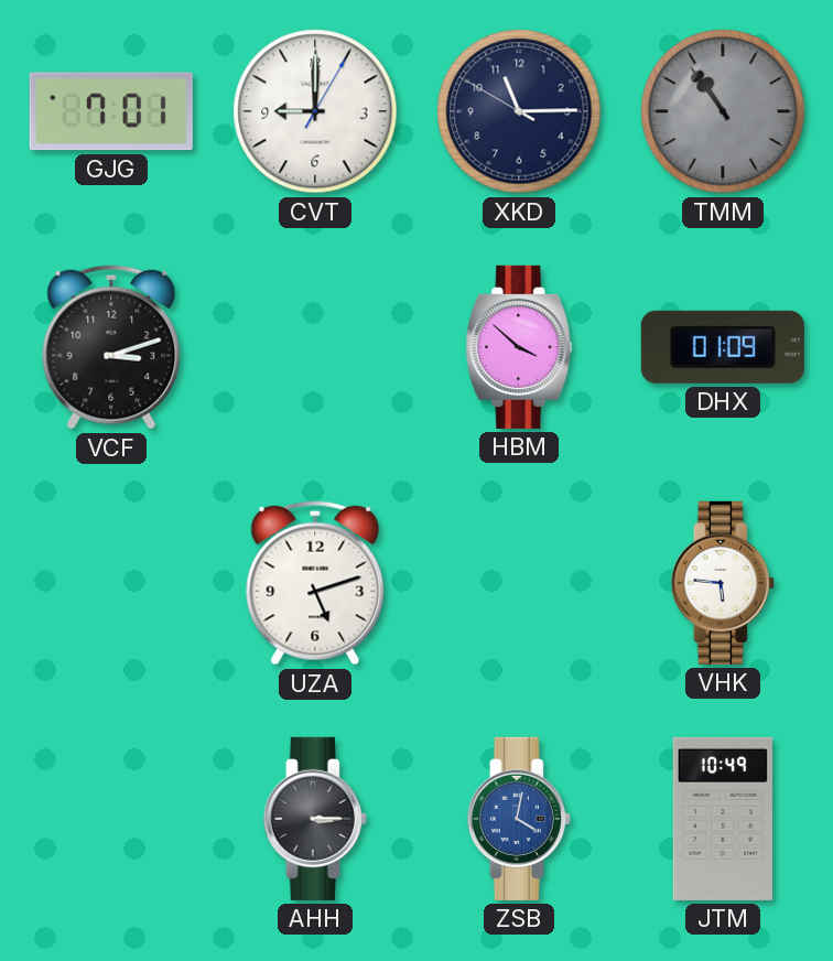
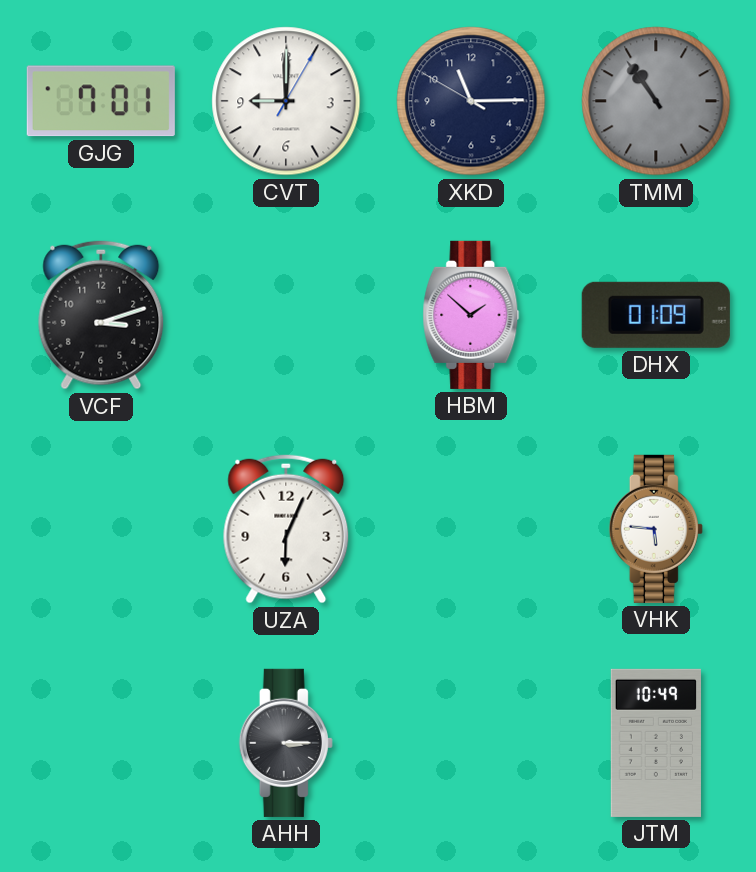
HBM: 3:52 -> 1:52
UZA: 5:12 -> 6:04
ZSB: 4:02 -> none
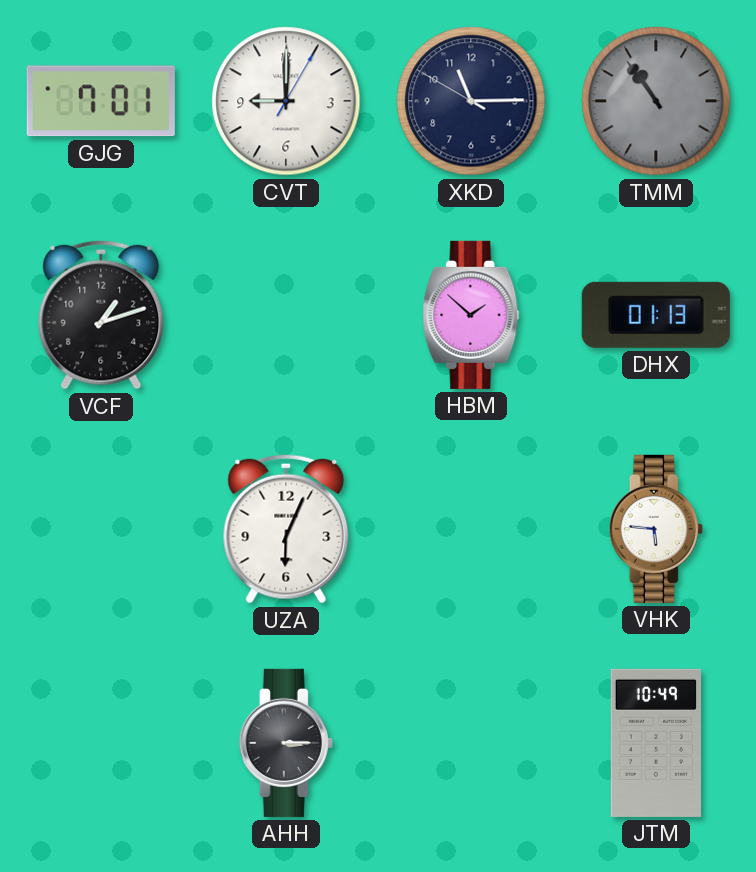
VCF: 3:12 -> 1:12
DHX: 01:09 -> 01:13
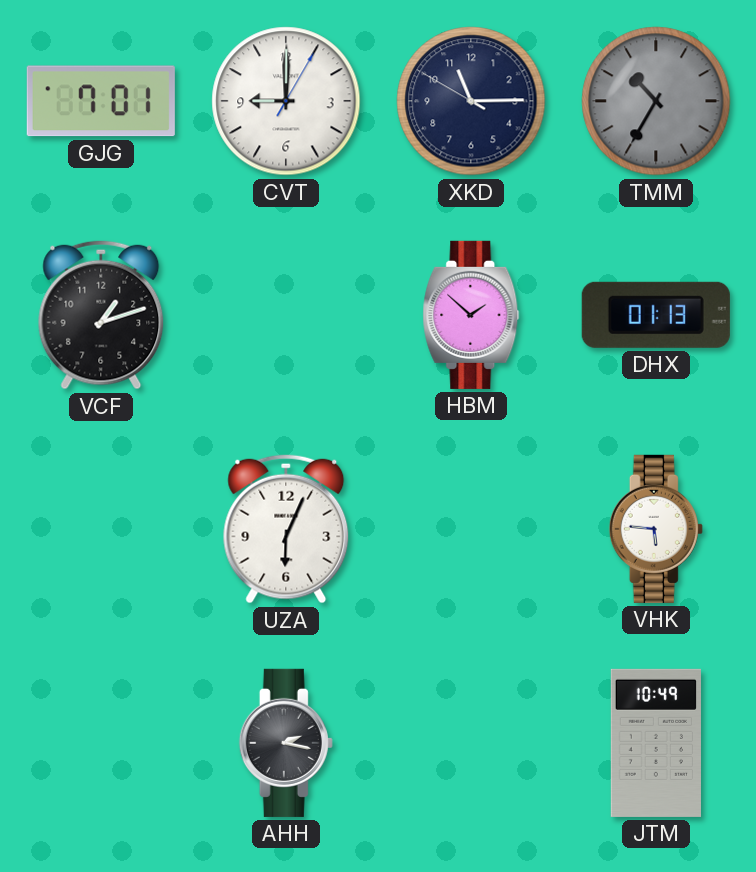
TMM: 10:54 -> 10:35
AHH: 3:15 -> 2:17
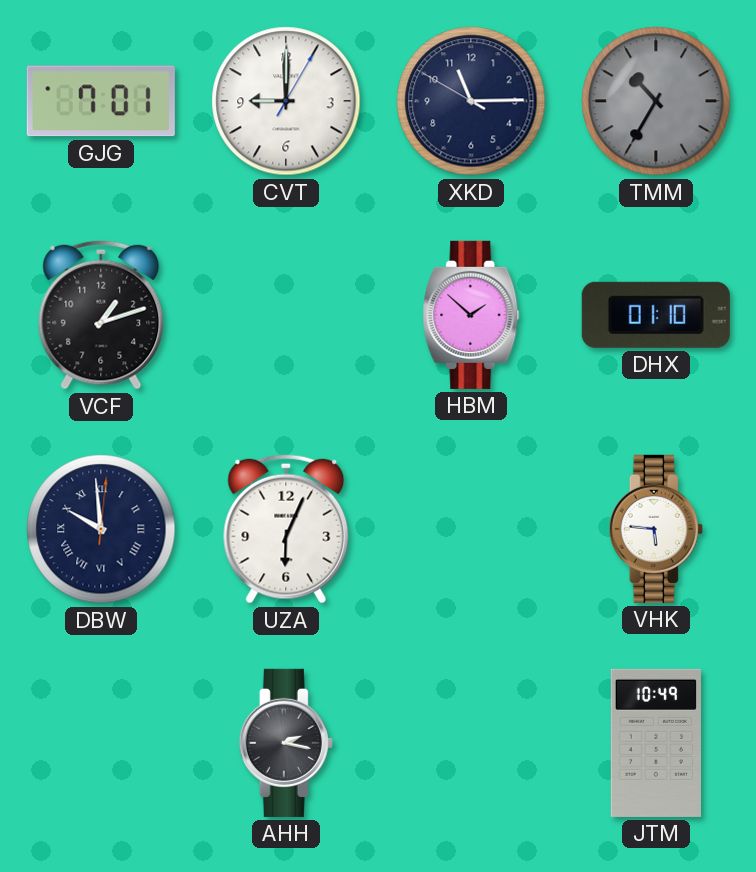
DHX: 01:13 -> 01:10
DBW: none -> 9:59
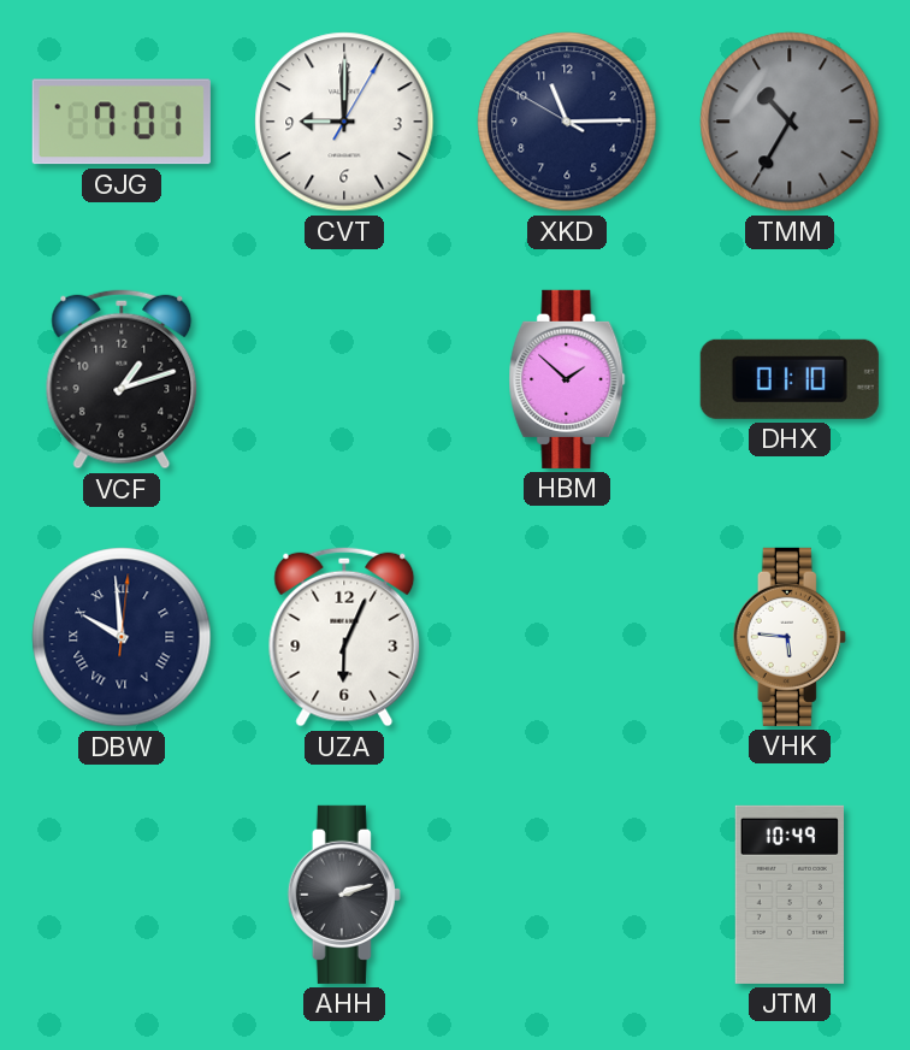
AHH: 2:17 -> 2:12
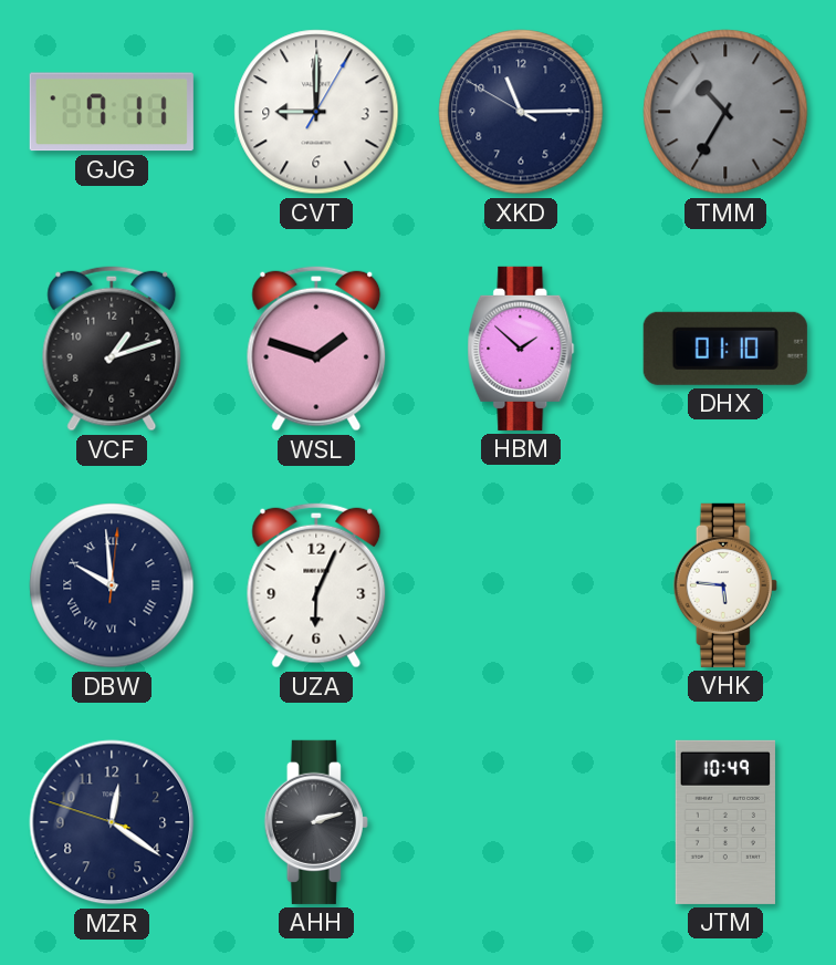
GJG: 7:01 -> 7:11
WSL: none -> 1:48
MZR: none -> 12:20
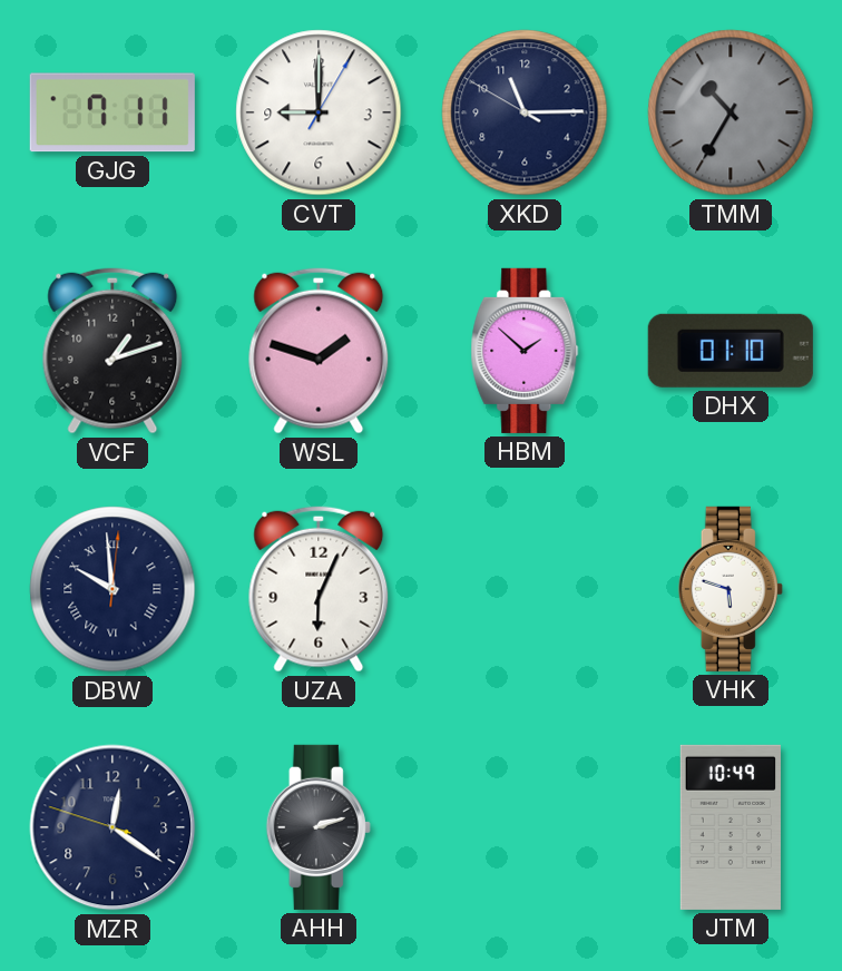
VHK: 5:46 -> 5:48
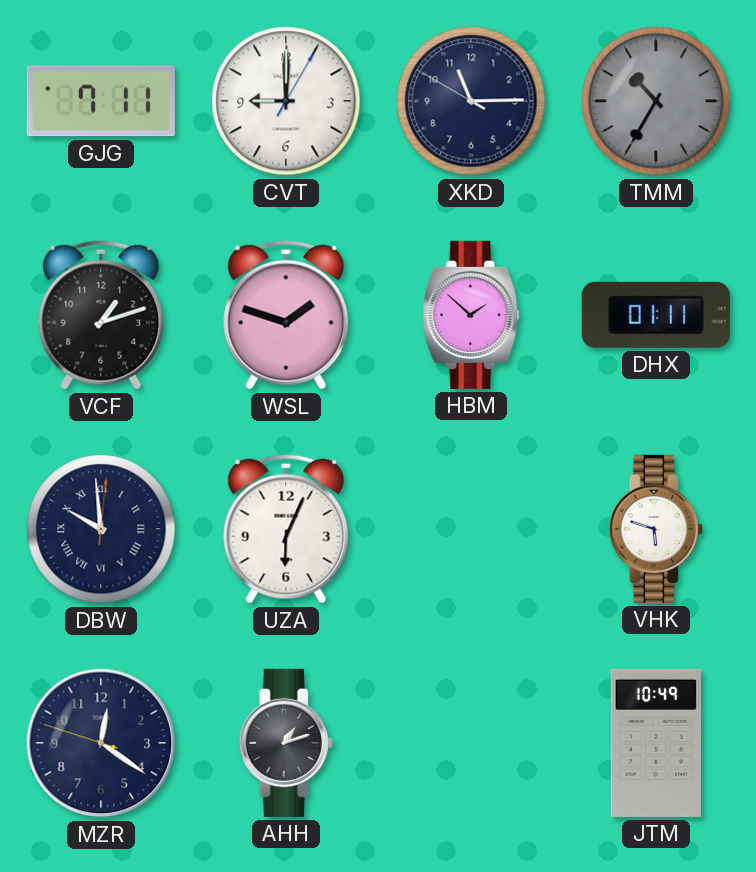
DHX: 01:10 -> 01:11
AHH: 2:12 -> 1:12
